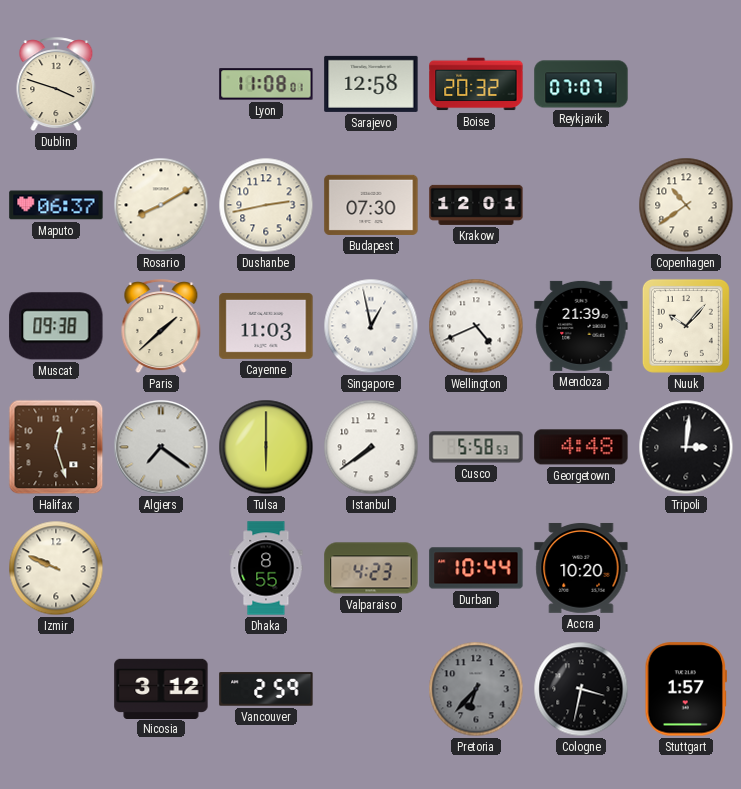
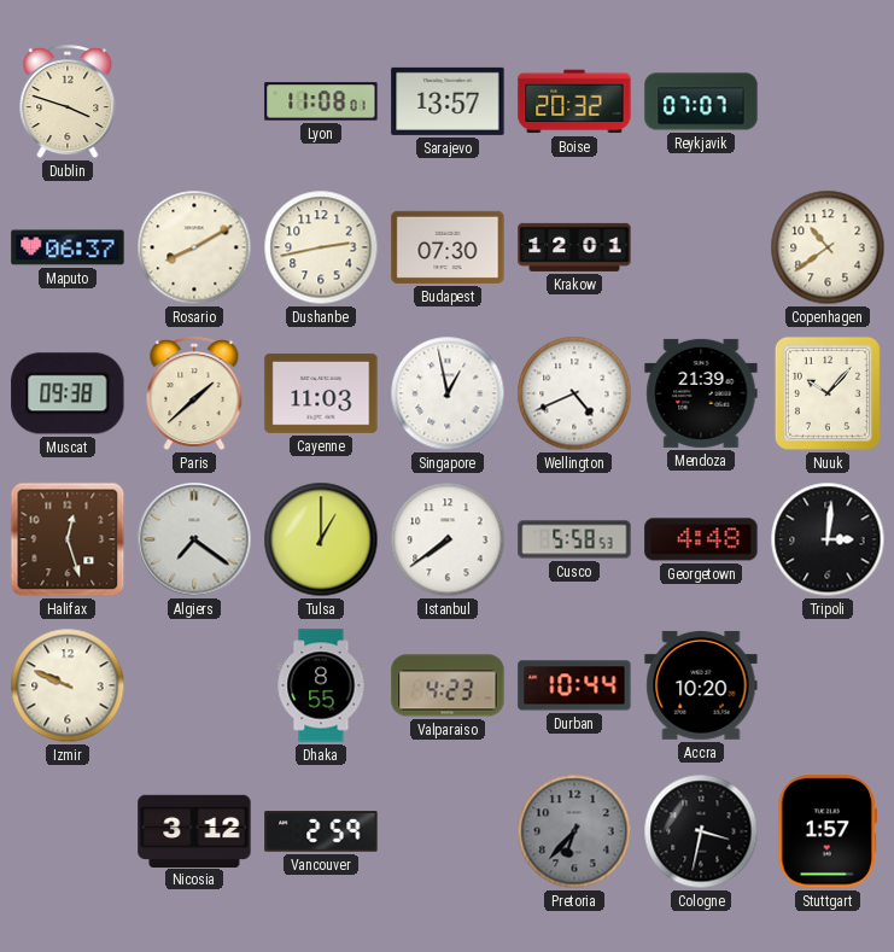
Sarajevo: 12:58 -> 13:57
Tulsa: 6:00 -> 1:00
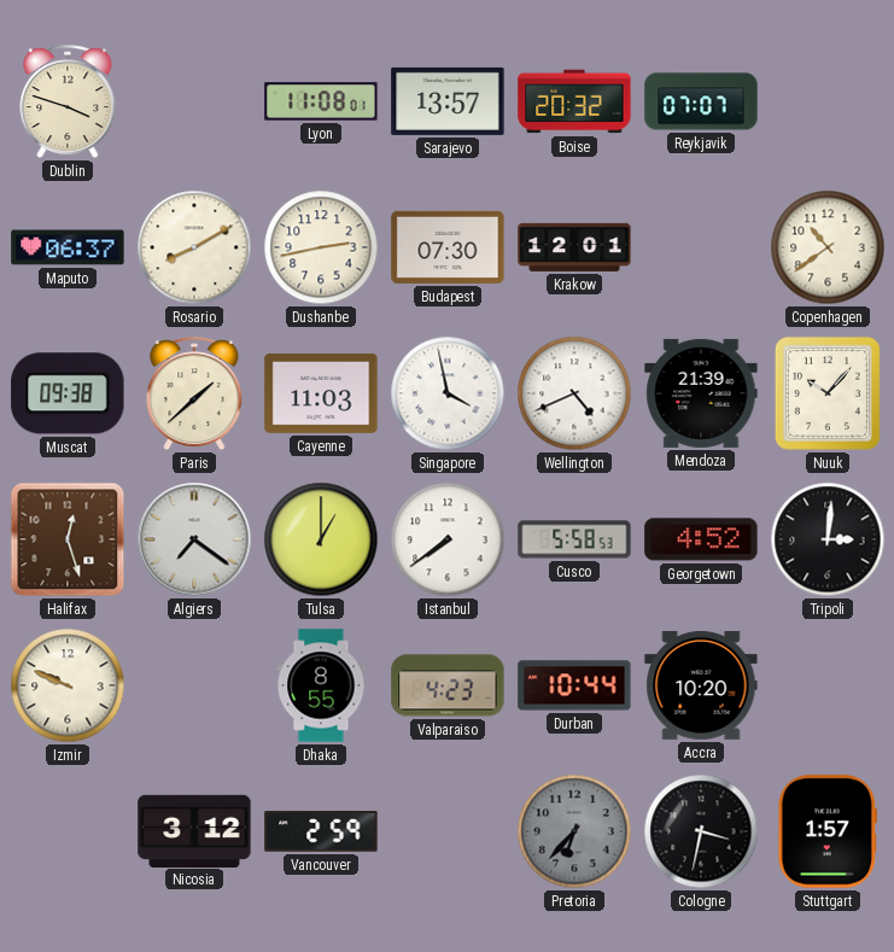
Singapore: 12:58 -> 3:58
Georgetown: 4:48 -> 4:52
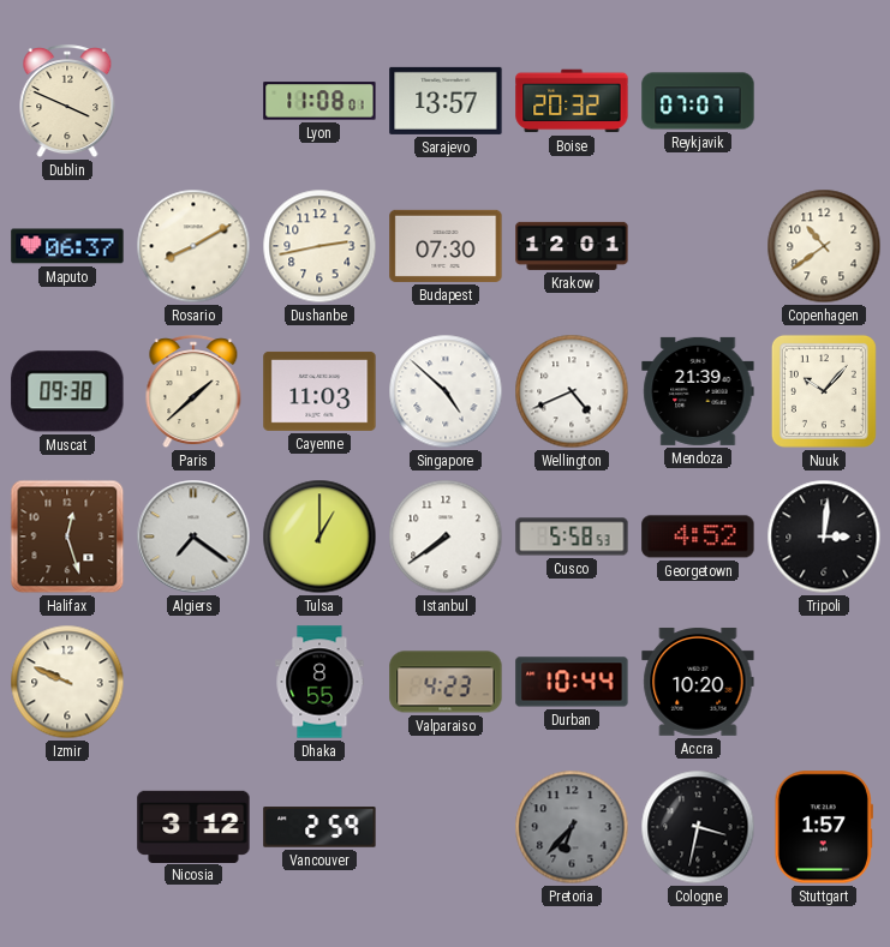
Dublin: 3:48 -> 3:49
Singapore: 3:58 -> 4:52
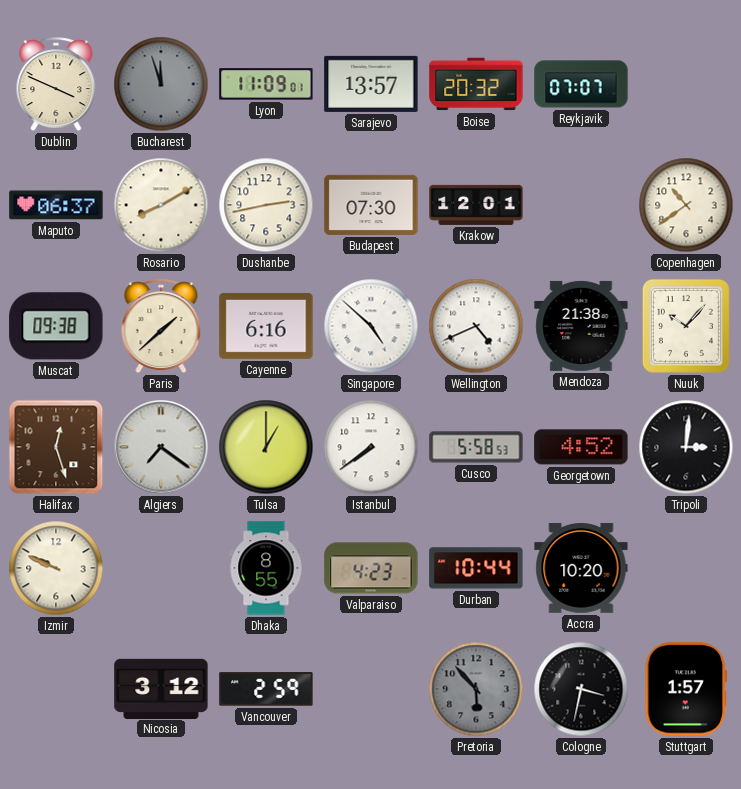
Bucharest: none -> 11:57
Lyon: 11:08 -> 11:09
Cayenne: 11:03 -> 6:16
Mendoza: 21:39 -> 21:38
Pretoria: 6:37 -> 5:53
